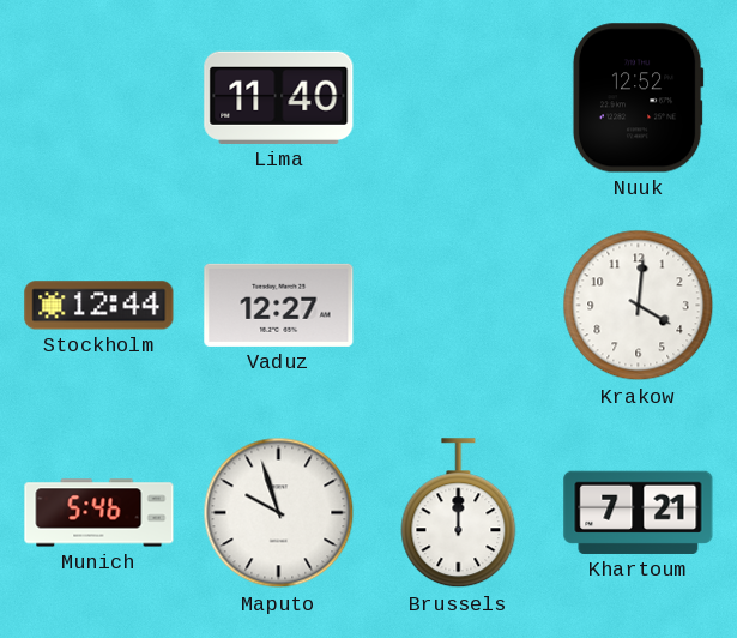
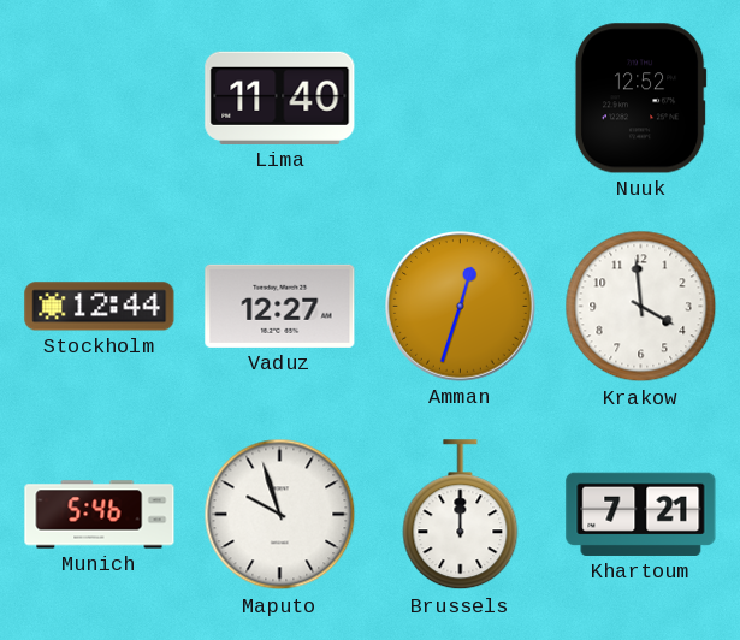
Amman: none -> 12:33
Krakow: 4:01 -> 3:59
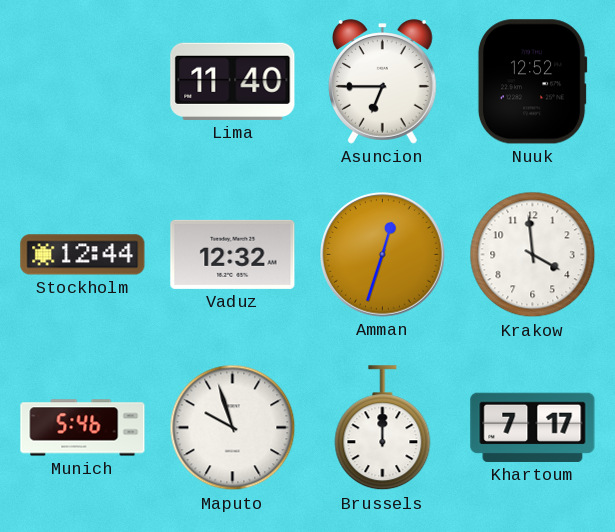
Asuncion: none -> 6:45
Vaduz: 12:27 -> 12:32
Khartoum: 7:21 -> 7:17
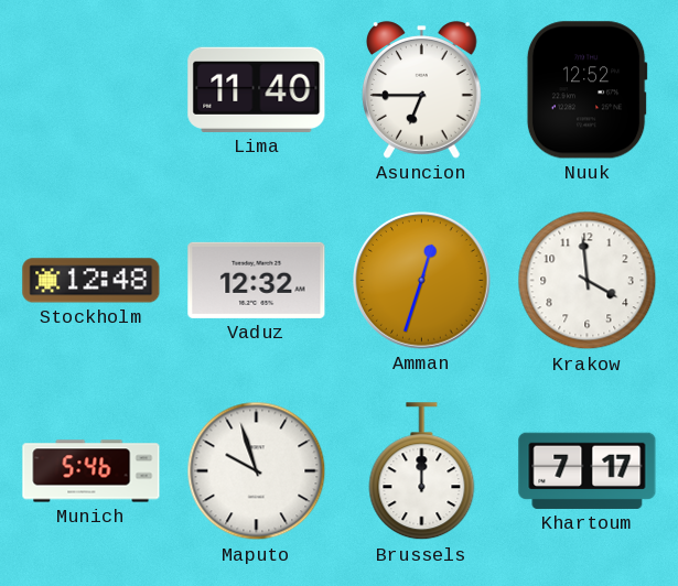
Stockholm: 12:44 -> 12:48
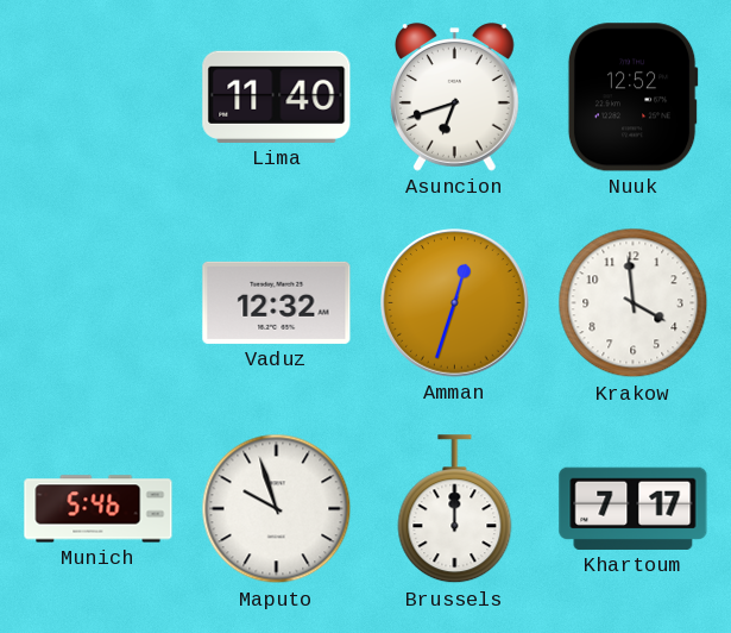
Asuncion: 6:45 -> 6:42
Stockholm: 12:48 -> none
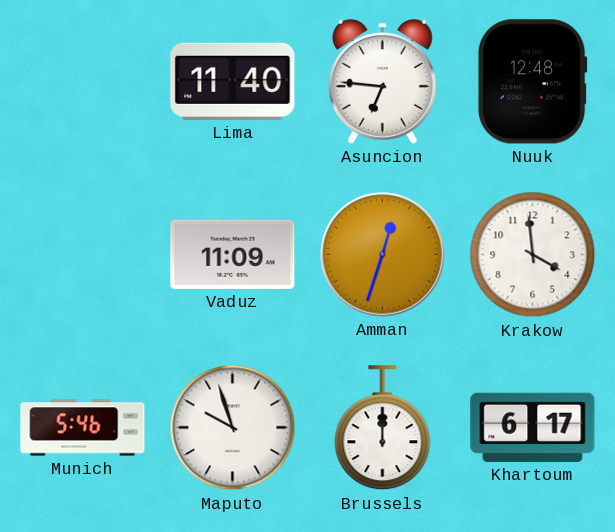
Asuncion: 6:42 -> 6:46
Nuuk: 12:52 -> 12:48
Vaduz: 12:32 -> 11:09
Khartoum: 7:17 -> 6:17
